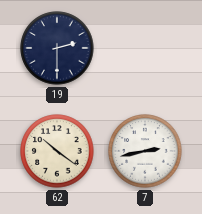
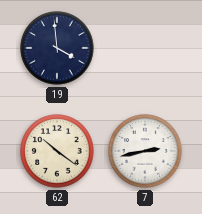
19: 2:30 -> 3:59
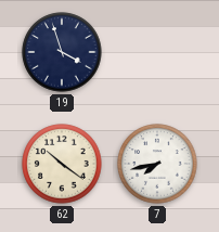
19: 3:59 -> 3:57
7: 2:43 -> 7:43
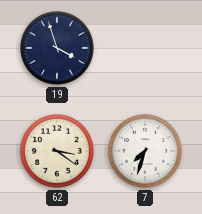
62: 10:21 -> 3:21
7: 7:43 -> 7:33
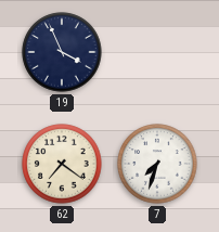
19: 3:57 -> 3:56
62: 3:21 -> 7:21
